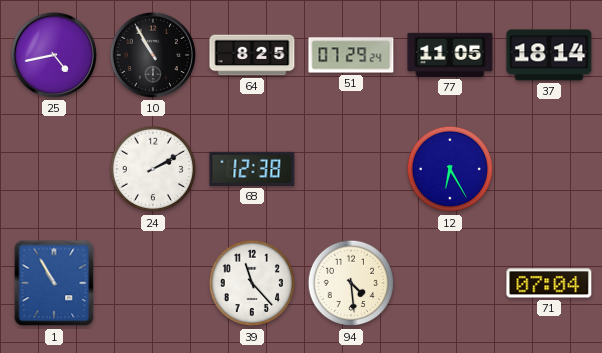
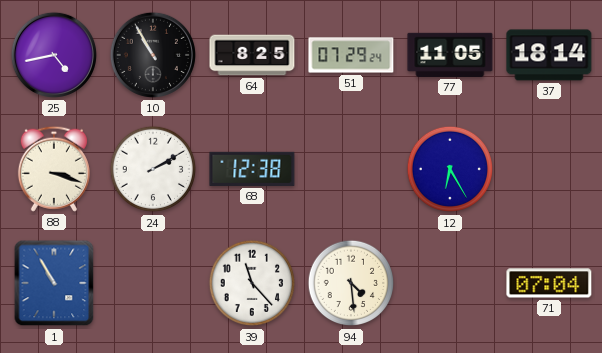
88: none -> 3:18
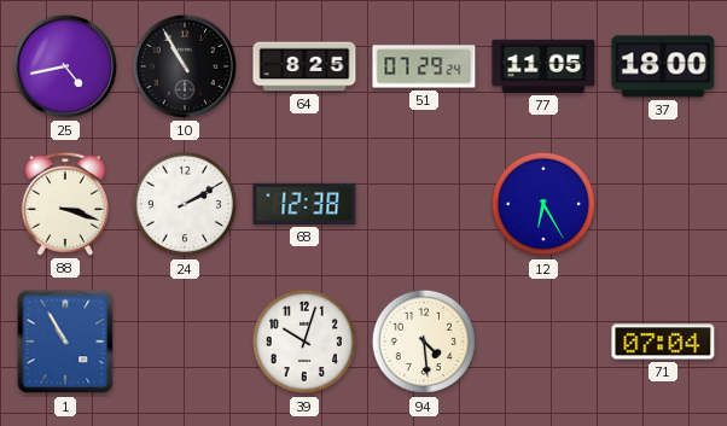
37: 18:14 -> 18:00
39: 11:23 -> 10:03
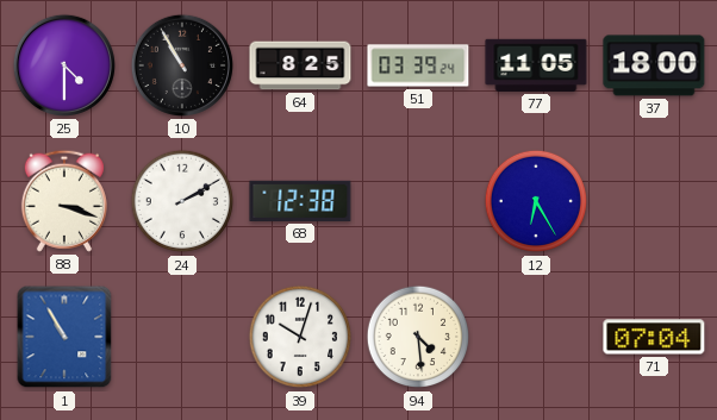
25: 4:43 -> 4:30
51: 07:29 -> 03:39
